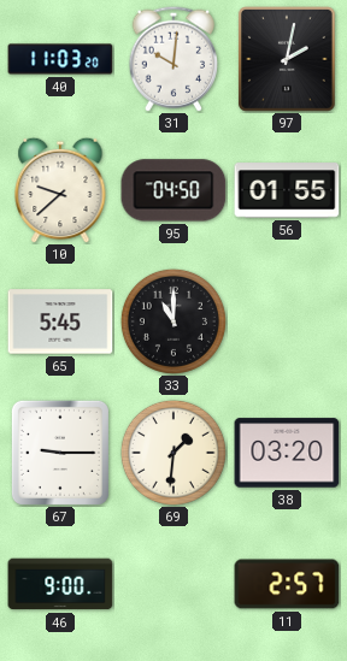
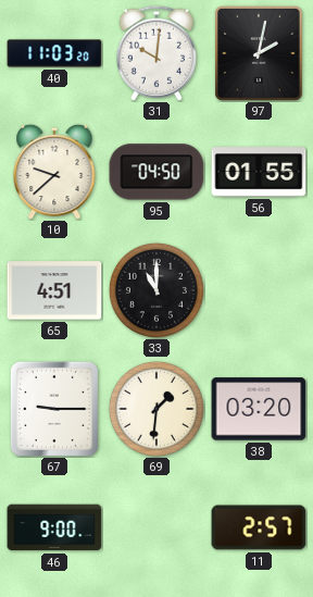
65: 5:45 -> 4:51
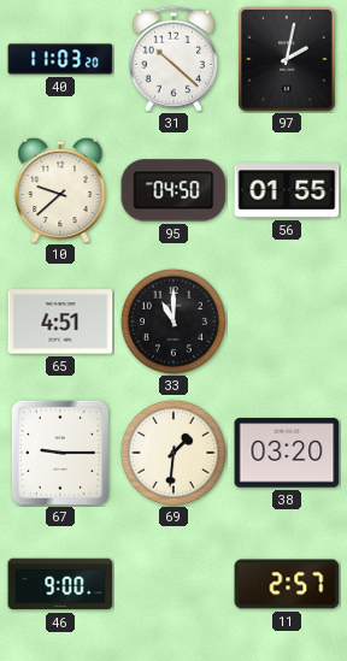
31: 10:01 -> 10:22
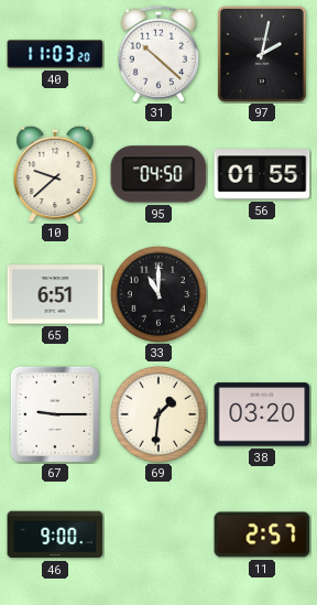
65: 4:51 -> 6:51
